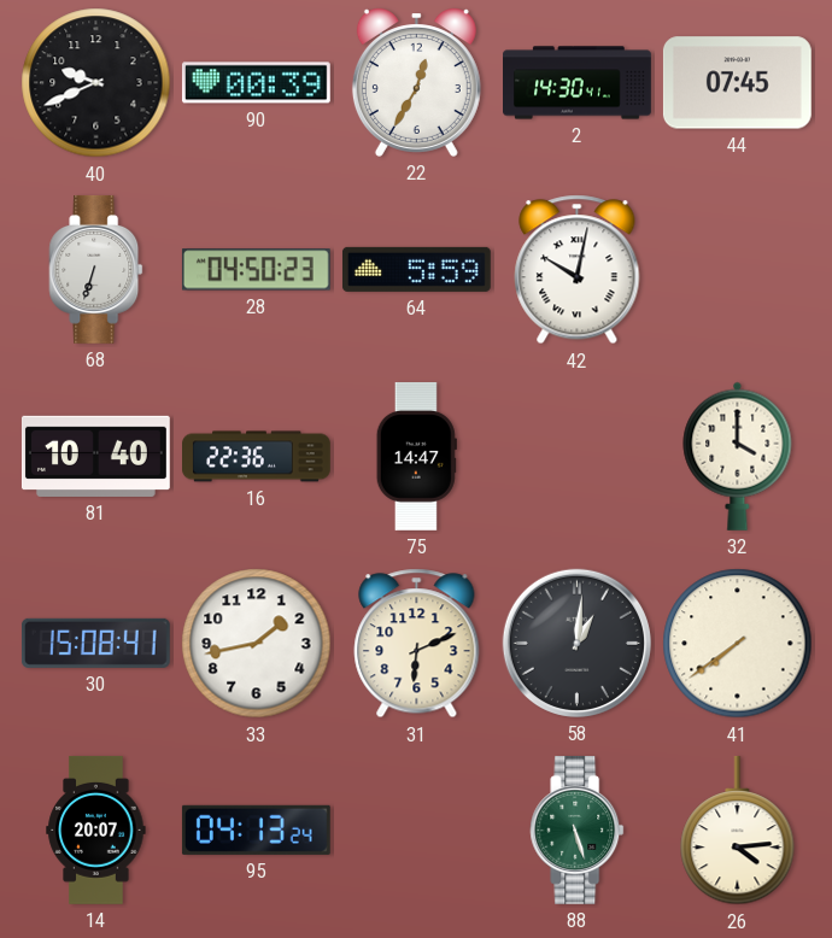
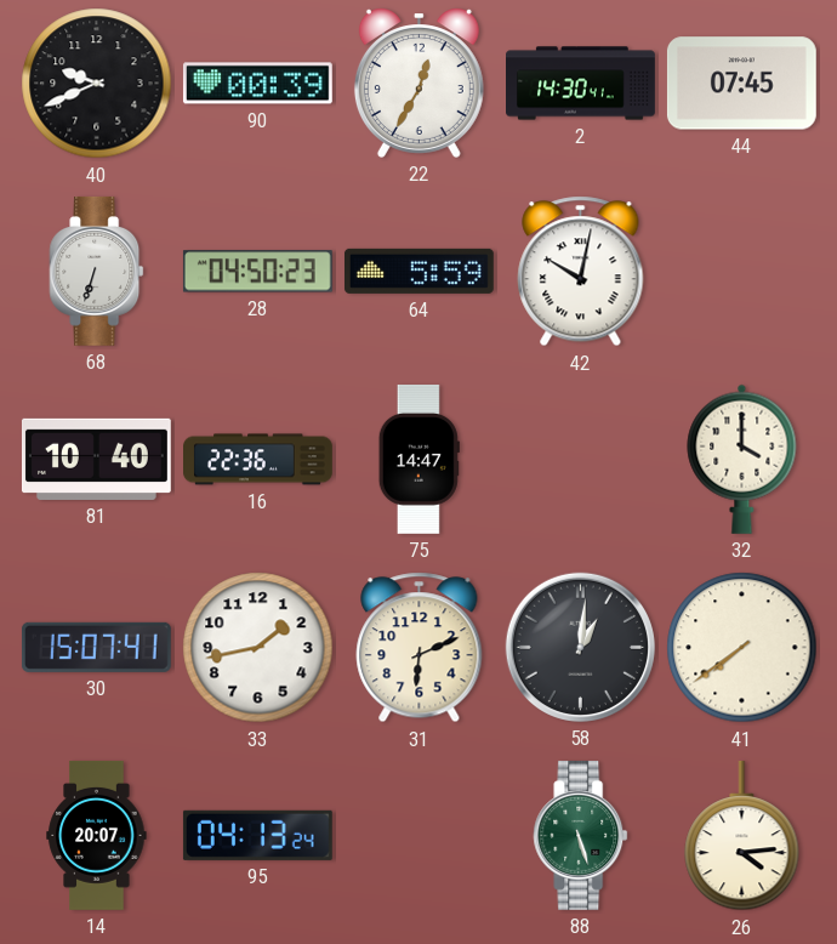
30: 15:08 -> 15:07
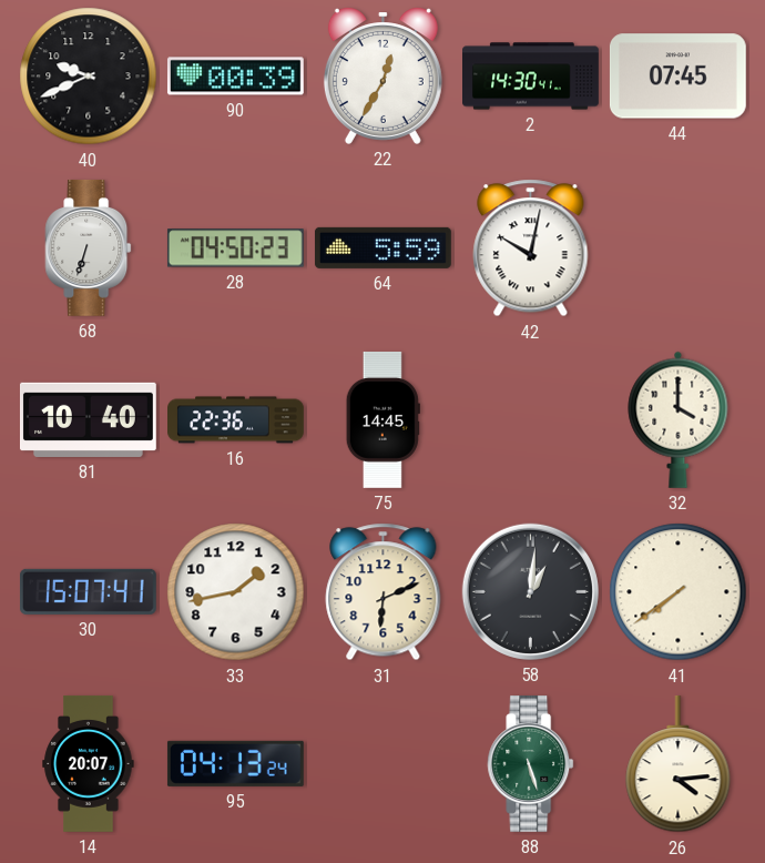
75: 14:47 -> 14:45
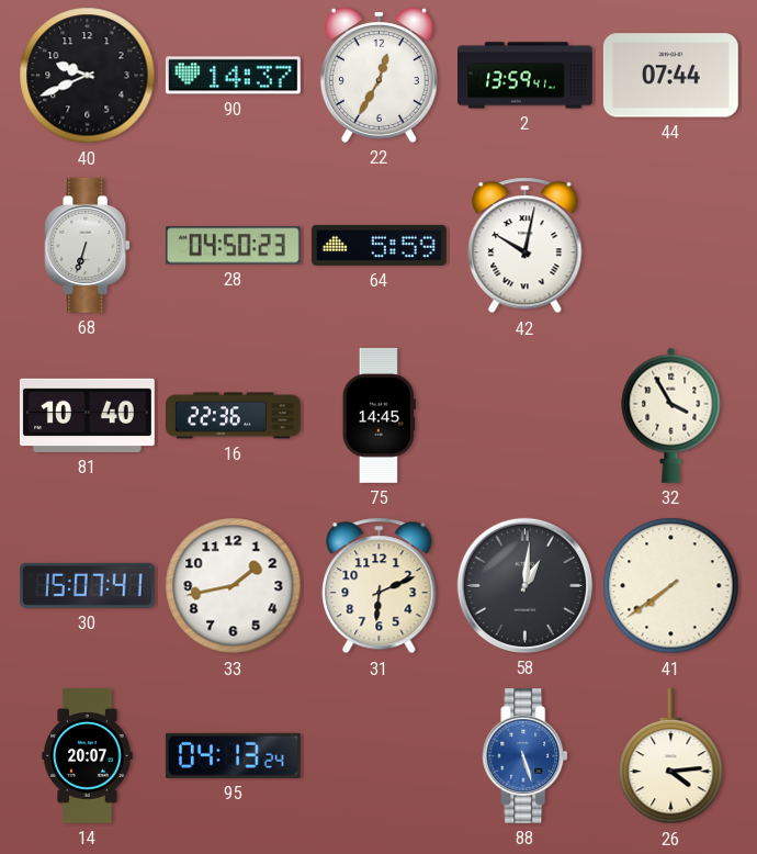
90: 00:39 -> 14:37
2: 14:30 -> 13:59
44: 07:45 -> 07:44
32: 4:00 -> 3:55
88 dial: green -> blue
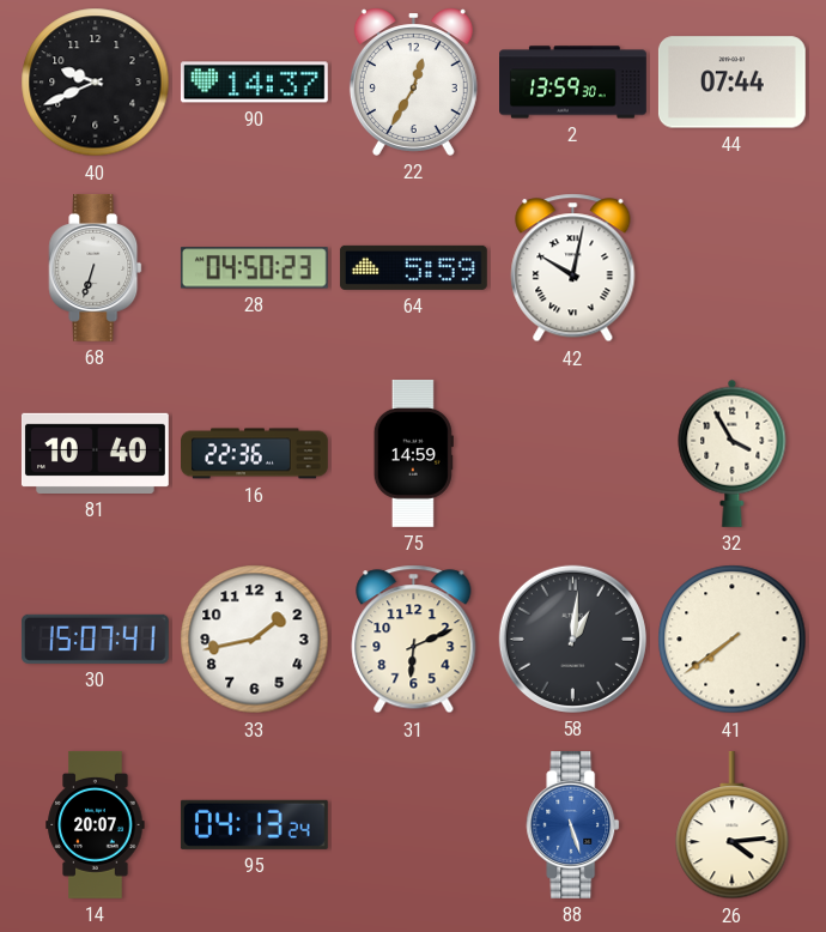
2: 13:59:41 -> 13:59:30
75: 14:45 -> 14:59
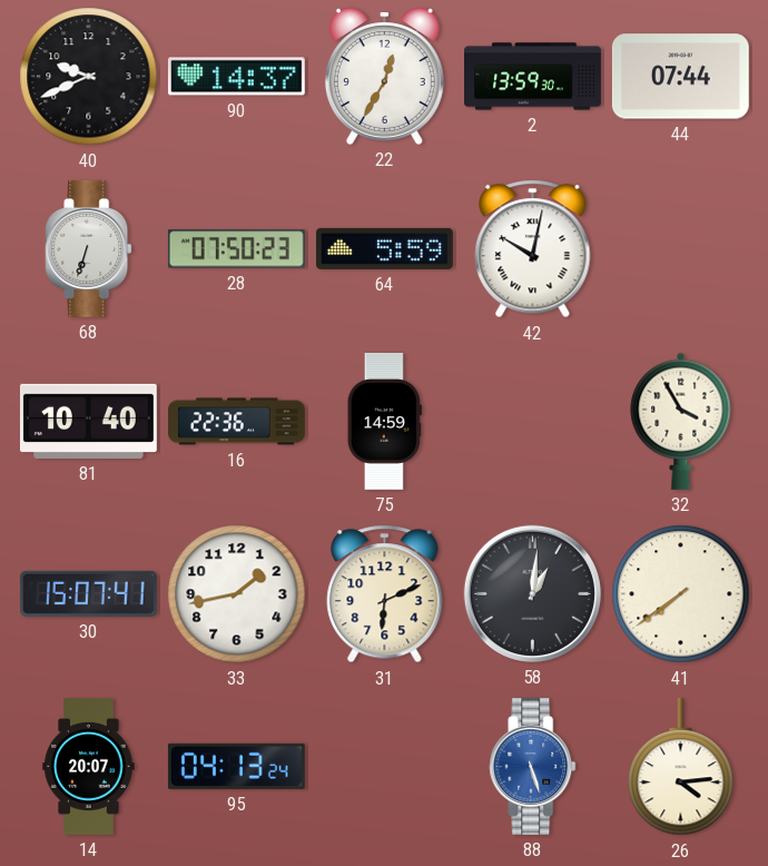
28: 04:50 -> 07:50
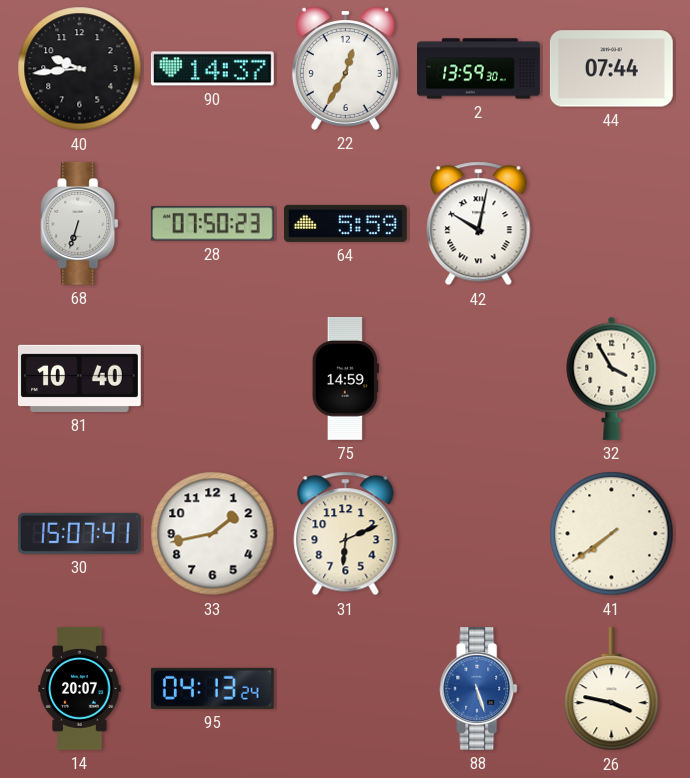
40: 9:41 -> 9:44
16: 22:36 -> none
58: 1:01 -> none
26: 4:14 -> 3:47
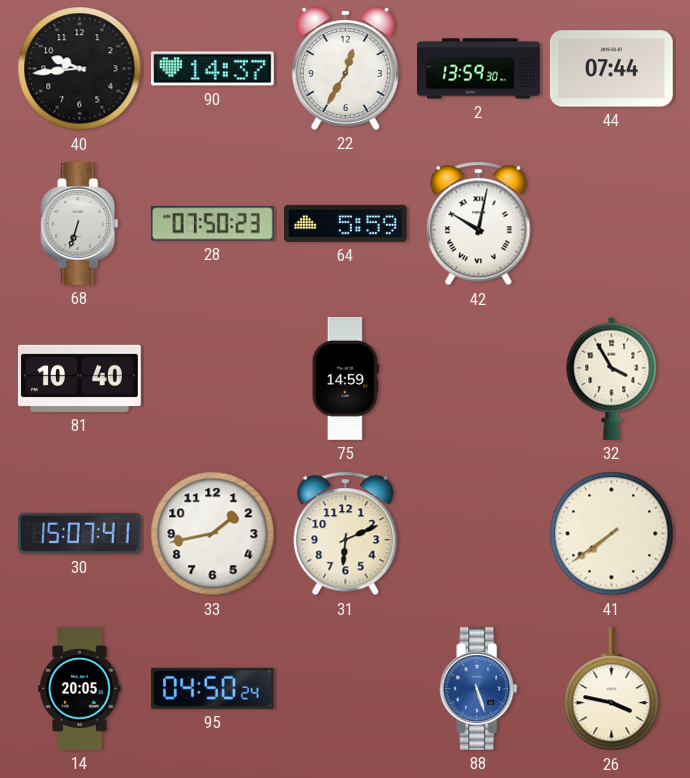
14: 20:07 -> 20:05
95: 04:13 -> 04:50
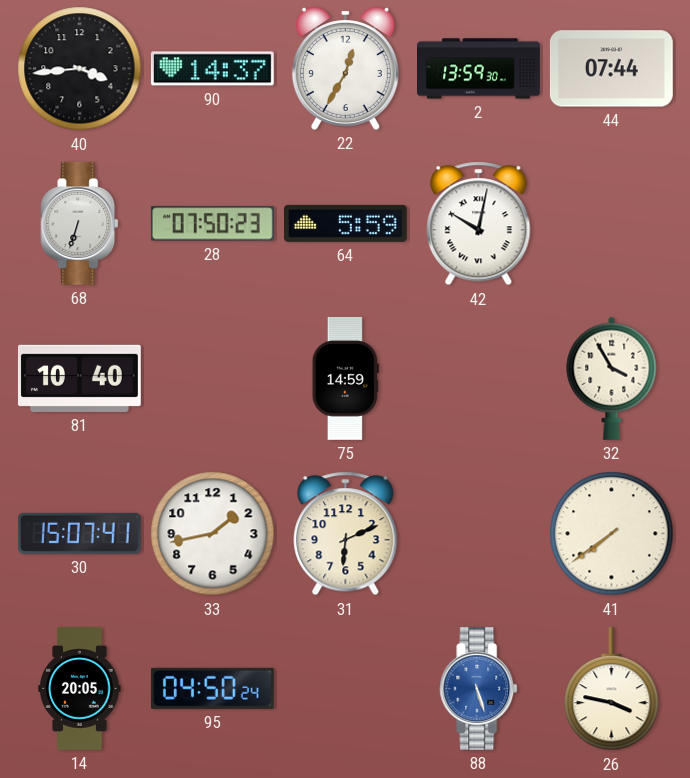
40: 9:44 -> 3:44
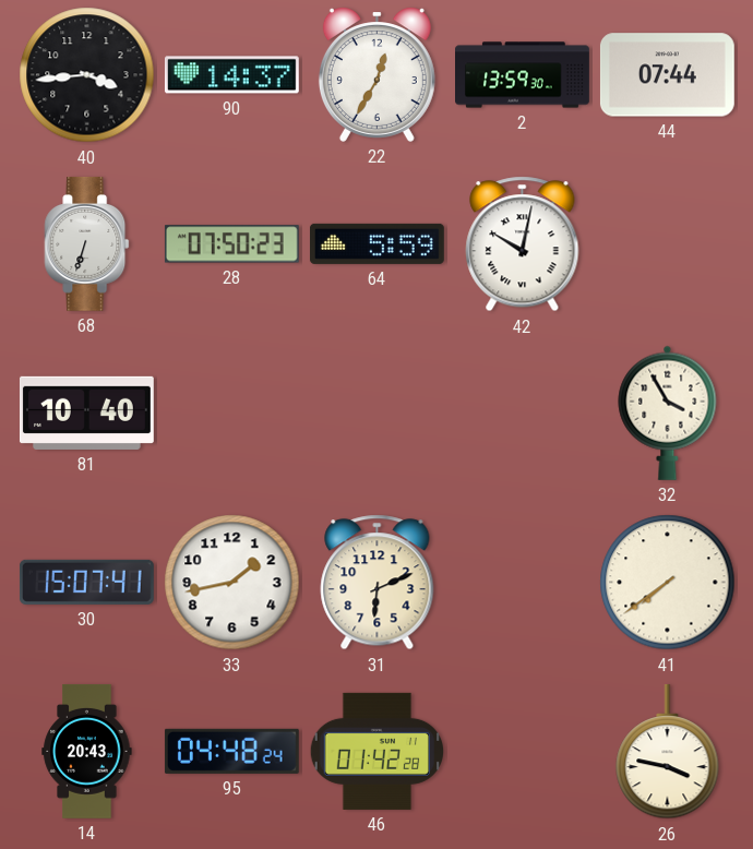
75: 14:59 -> none
14: 20:05 -> 20:43
95: 04:50 -> 04:48
46: none -> 01:42
88: 5:27 -> none
